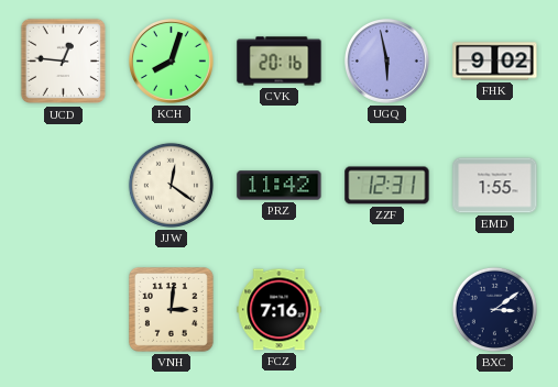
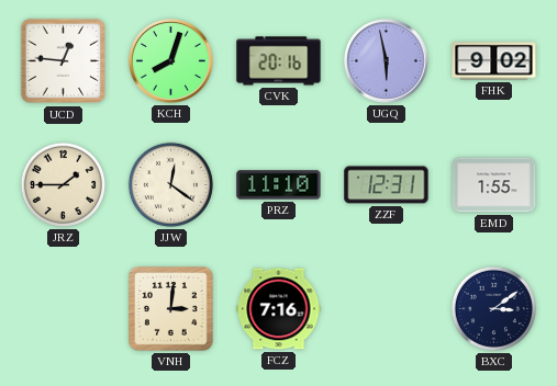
JRZ: none -> 1:45
PRZ: 11:42 -> 11:10
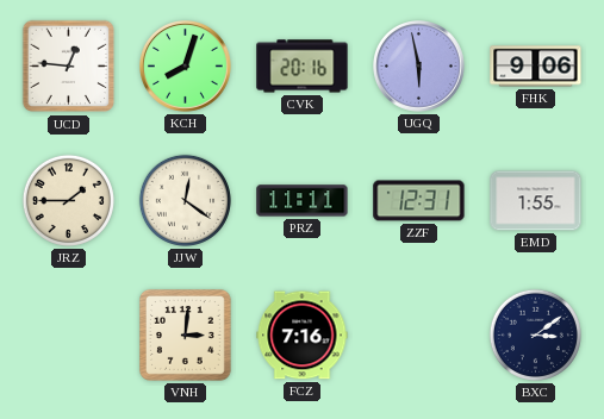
FHK: 9:02 -> 9:06
PRZ: 11:10 -> 11:11
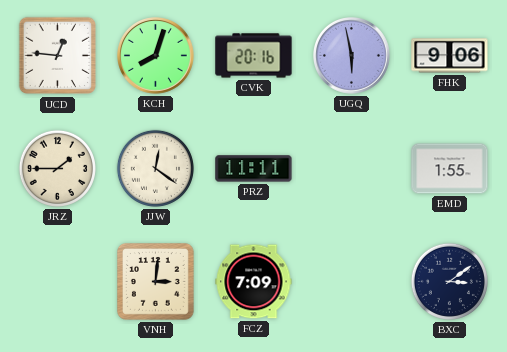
ZZF: 12:31 -> none
FCZ: 7:16 -> 7:09
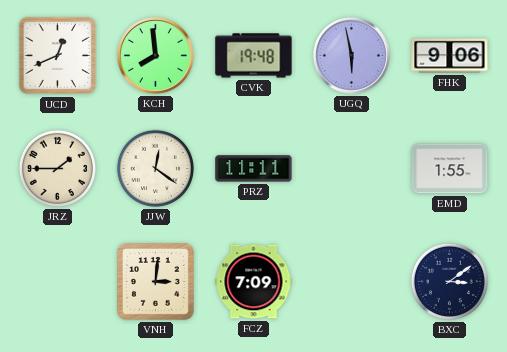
UCD: 12:46 -> 12:41
KCH: 8:03 -> 7:59
CVK: 20:16 -> 19:48
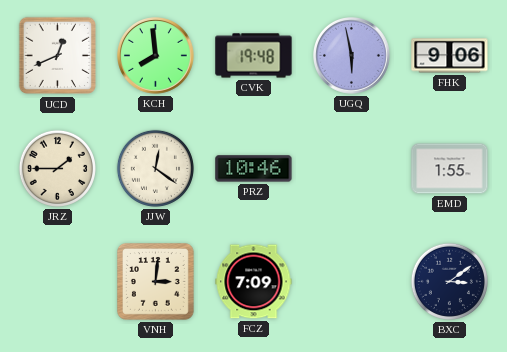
PRZ: 11:11 -> 10:46
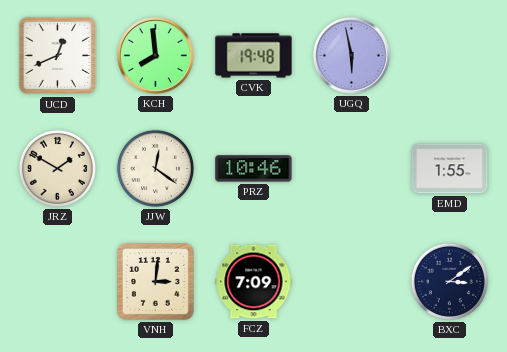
FHK: 9:06 -> none
JRZ: 1:45 -> 1:50
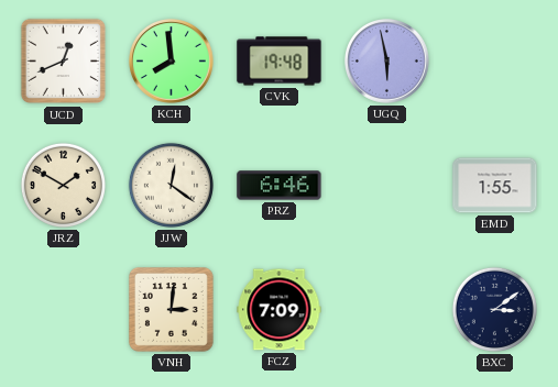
PRZ: 10:46 -> 6:46
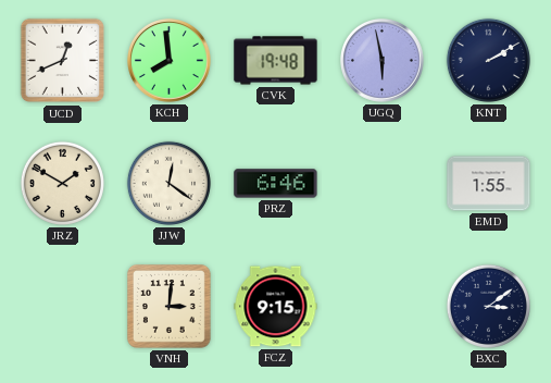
KNT: none -> 2:10
FCZ: 7:09 -> 9:15
